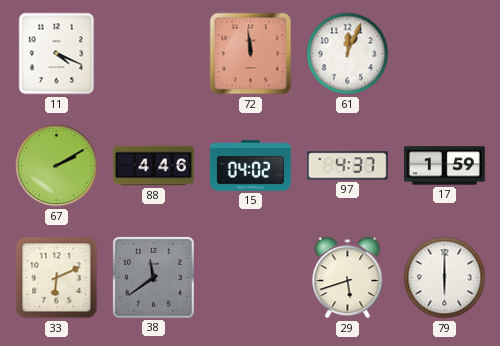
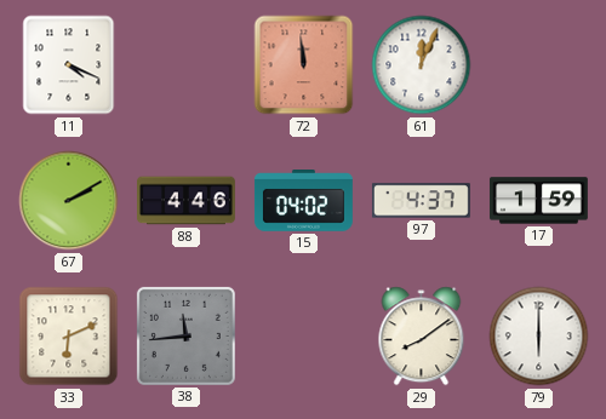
38: 11:39 -> 11:44
29: 5:42 -> 8:09
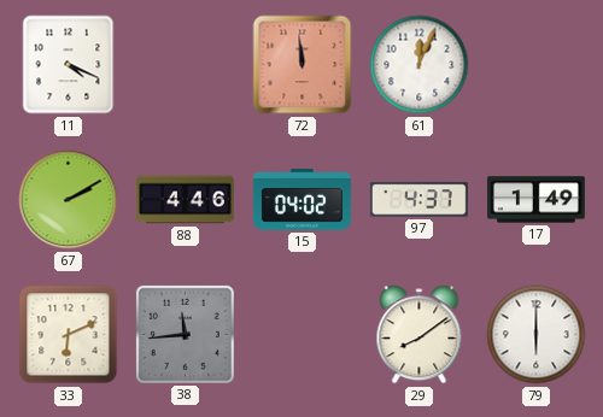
17: 1:59 -> 1:49
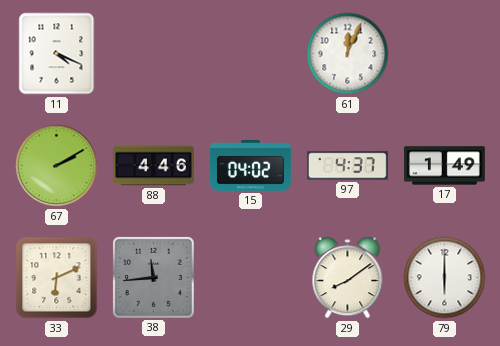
72: 11:59 -> none
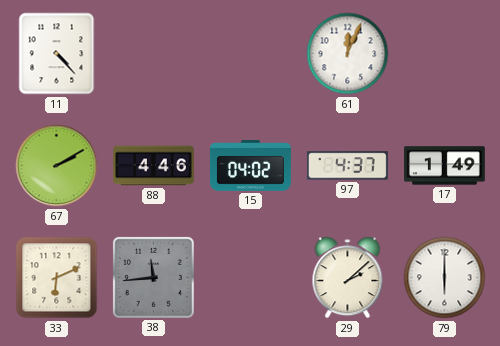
11: 4:19 -> 4:23
29: 8:09 -> 2:08
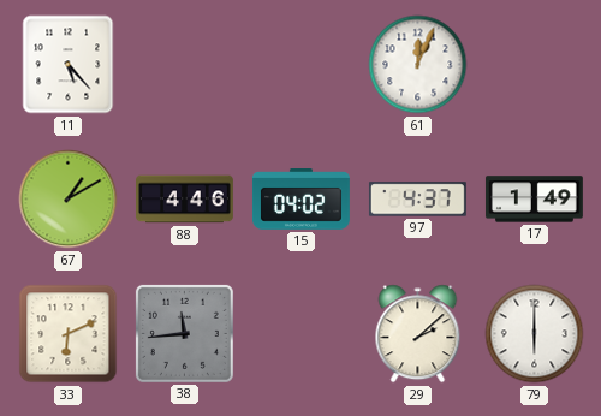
11: 4:23 -> 5:23
67: 2:10 -> 1:10
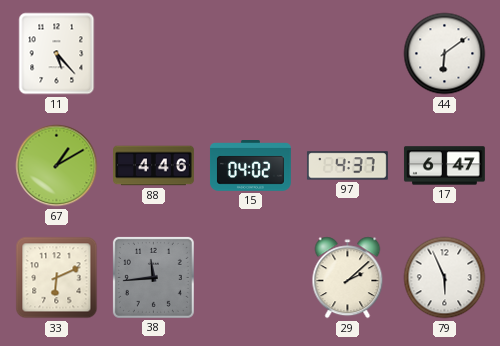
61: 12:04 -> none
44: none -> 6:09
17: 1:49 -> 6:47
79: 6:00 -> 5:56
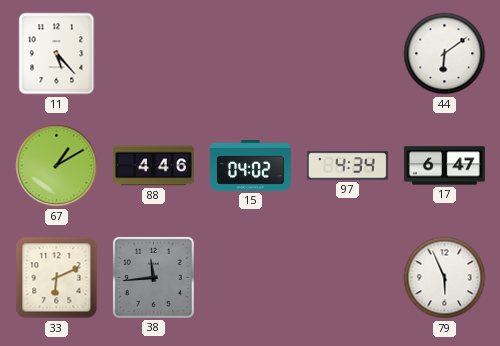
97: 4:37 -> 4:34
29: 2:08 -> none
